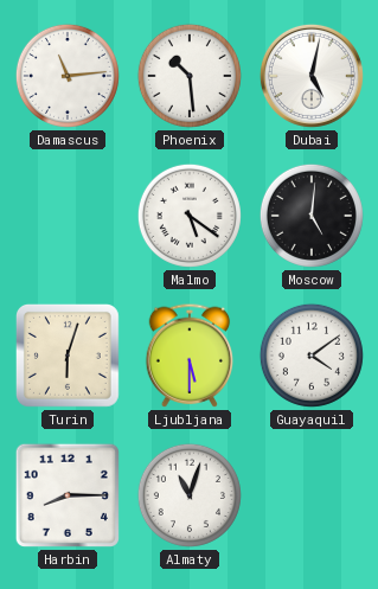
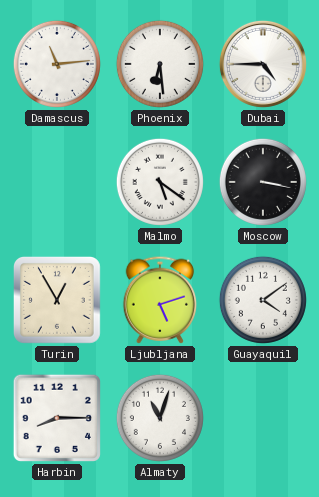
Phoenix: 10:29 -> 6:29
Dubai: 5:02 -> 4:45
Moscow: 5:01 -> 3:17
Turin: 6:03 -> 12:55
Ljubljana: 5:30 -> 5:12
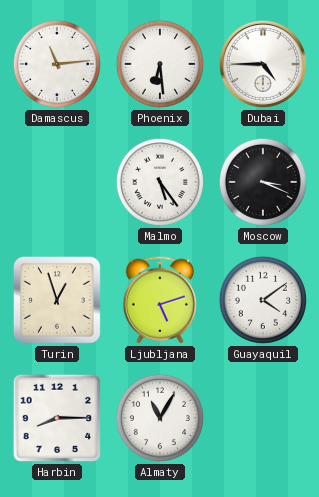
Malmo: 5:21 -> 5:24
Moscow: 3:17 -> 3:19
Turin: 12:55 -> 12:57
Almaty: 11:03 -> 11:05
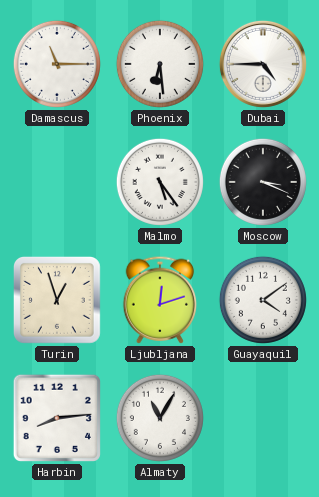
Damascus: 11:14 -> 11:15
Ljubljana: 5:12 -> 12:12
Harbin: 8:15 -> 8:14
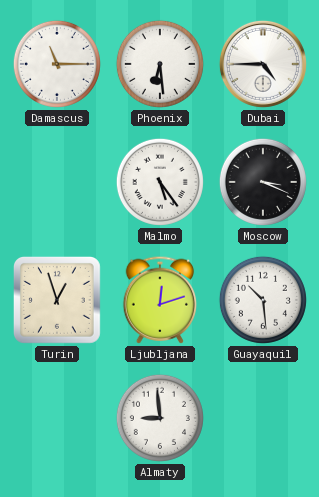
Guayaquil: 4:09 -> 10:29
Harbin: 8:14 -> none
Almaty: 11:05 -> 8:59
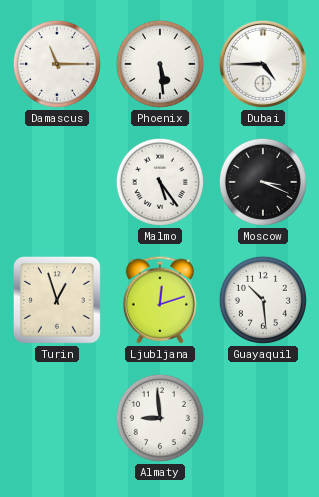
Phoenix: 6:29 -> 5:29
